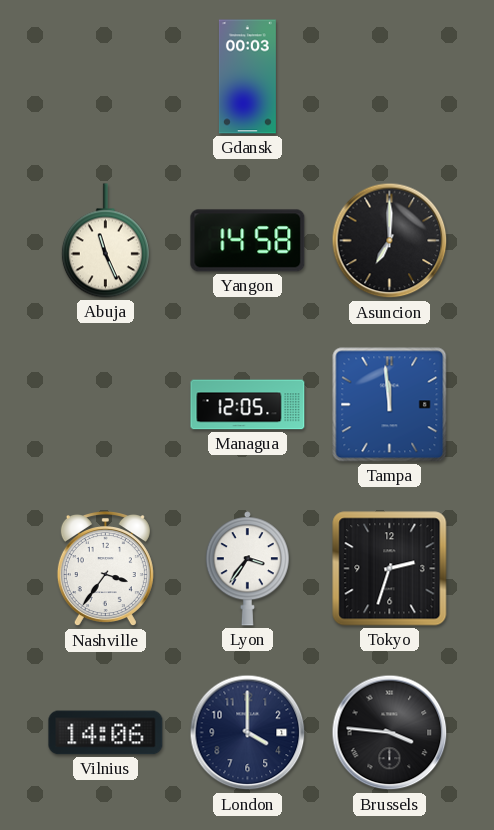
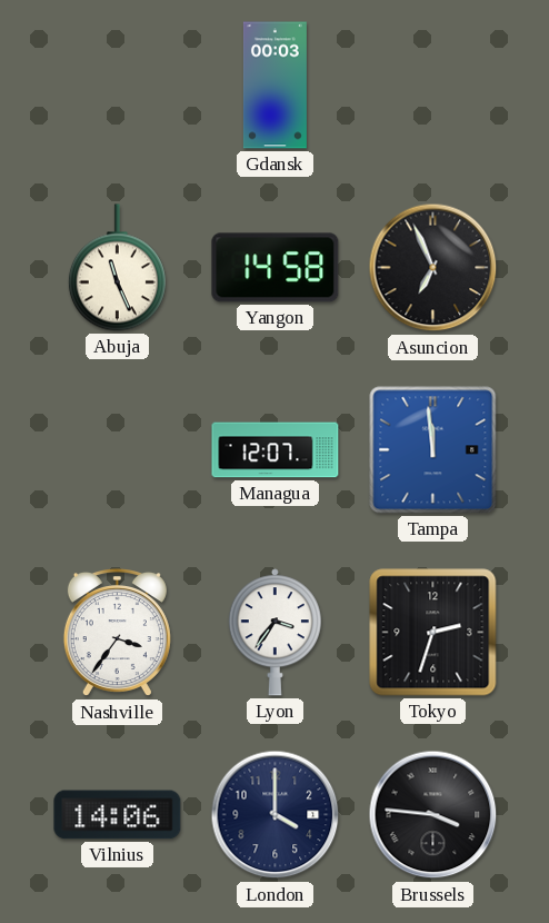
Asuncion: 7:00 -> 6:56
Managua: 12:05 -> 12:07
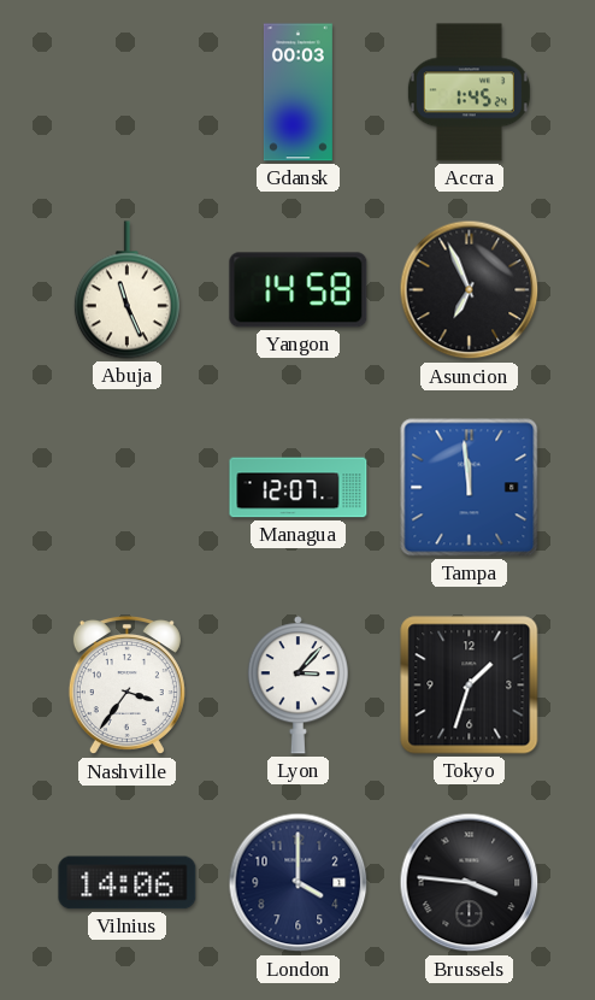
Accra: none -> 1:45
Lyon: 3:36 -> 3:07
Tokyo: 2:33 -> 1:33
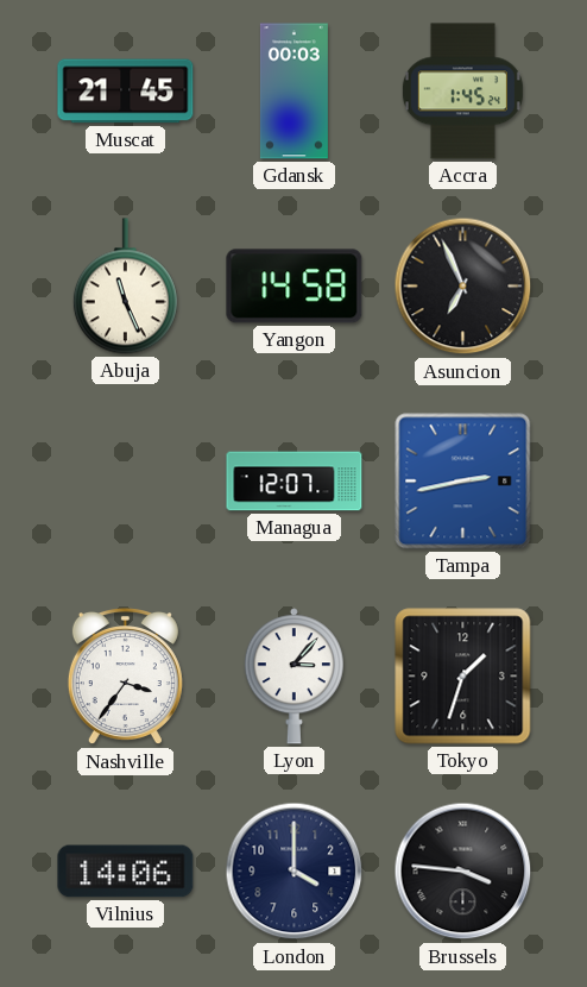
Muscat: none -> 21:45
Tampa: 11:59 -> 2:43
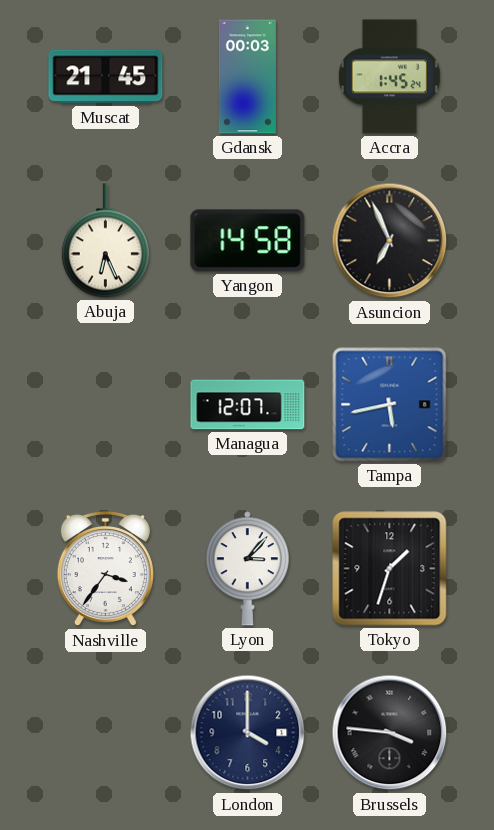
Abuja: 11:26 -> 6:26
Tampa: 2:43 -> 5:43
Vilnius: 14:06 -> none
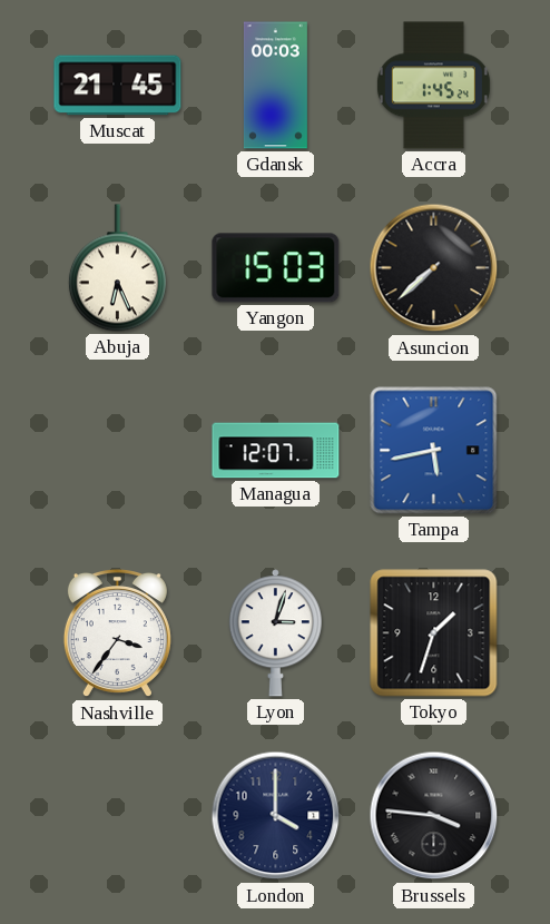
Yangon: 14:58 -> 15:03
Asuncion: 6:56 -> 7:38
Lyon: 3:07 -> 3:03
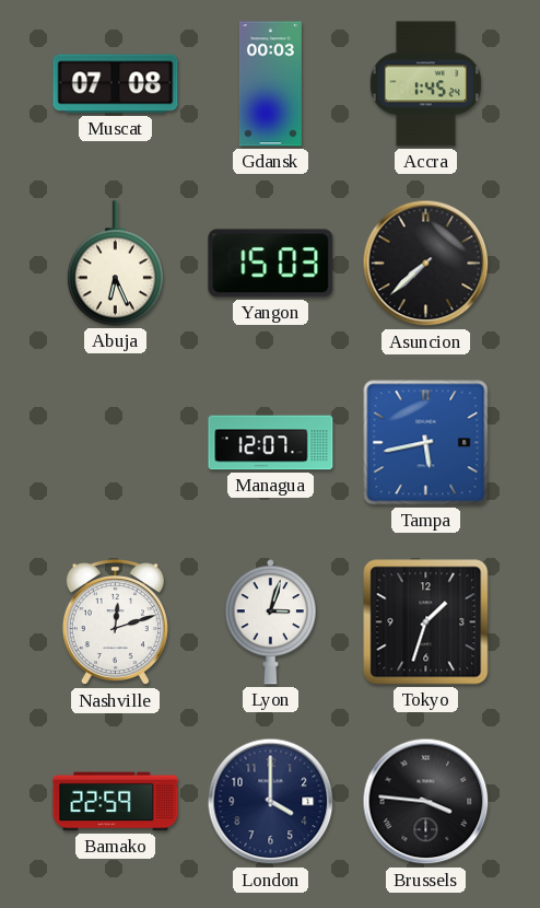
Muscat: 21:45 -> 07:08
Nashville: 3:36 -> 12:12
Bamako: none -> 22:59
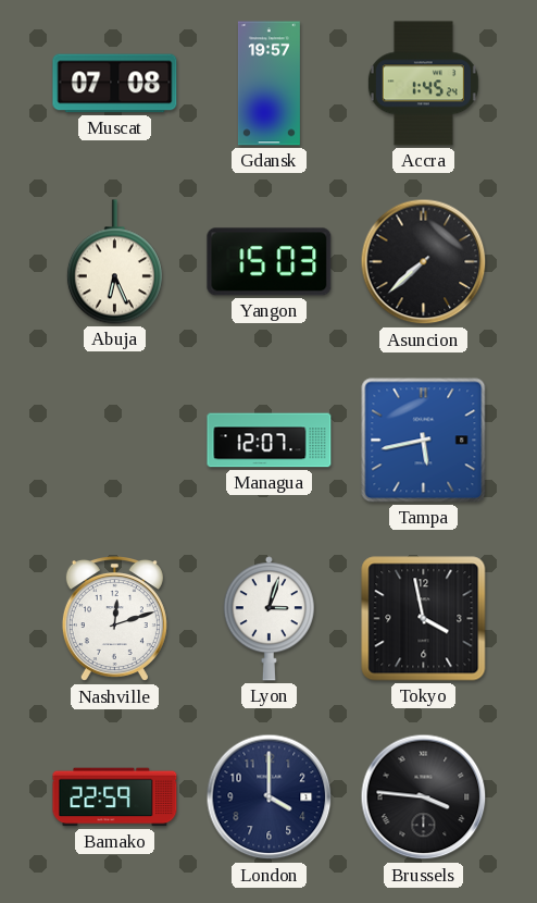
Gdansk: 00:03 -> 19:57
Tokyo: 1:33 -> 3:58
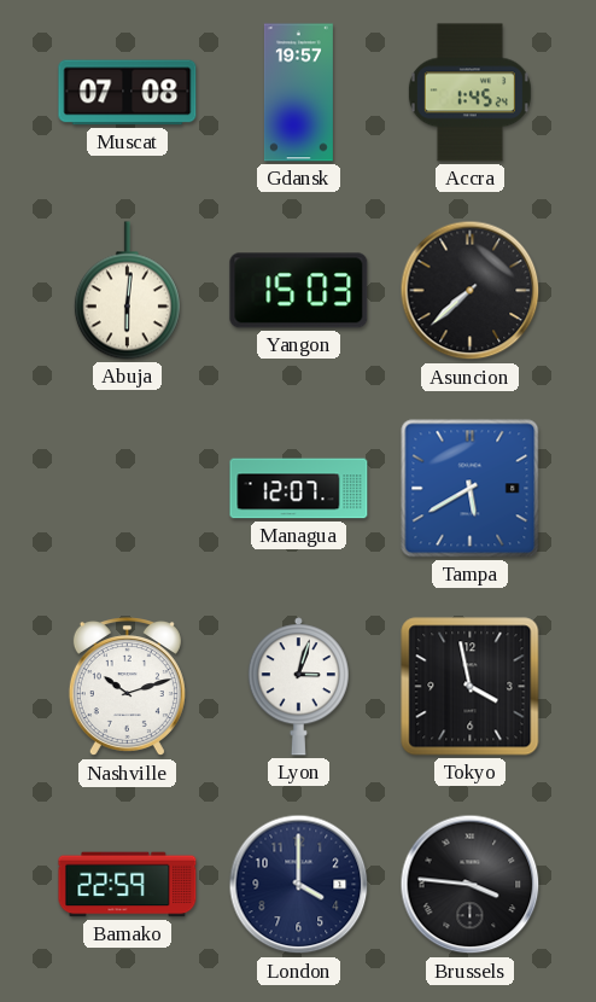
Abuja: 6:26 -> 6:01
Tampa: 5:43 -> 5:40
Nashville: 12:12 -> 10:12
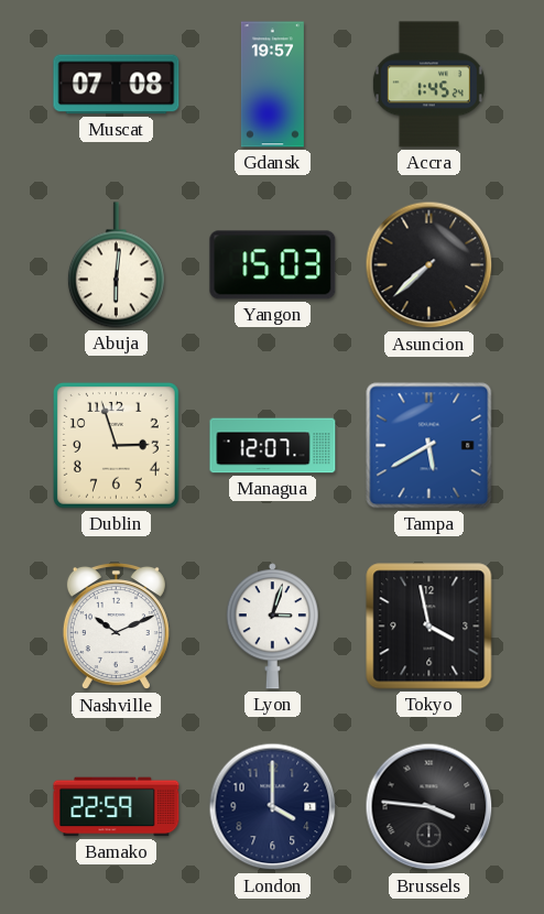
Dublin: none -> 2:57
Nashville: 10:12 -> 10:11
